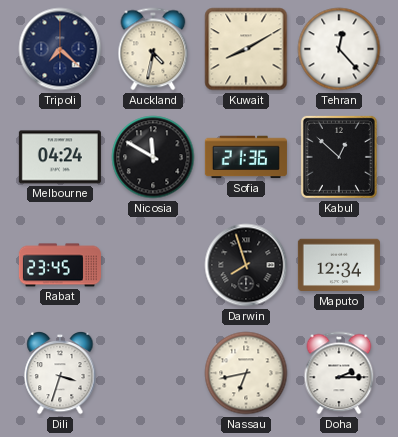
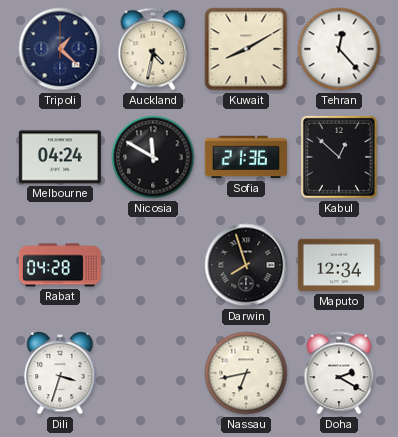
Tripoli: 7:22 -> 1:22
Rabat: 23:45 -> 04:28
Doha: 2:15 -> 2:20
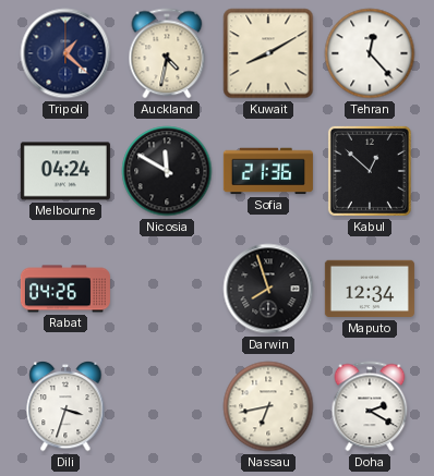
Rabat: 04:28 -> 04:26
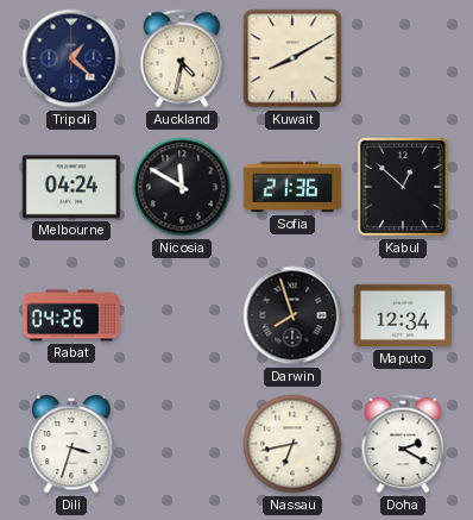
Tehran: 12:23 -> none
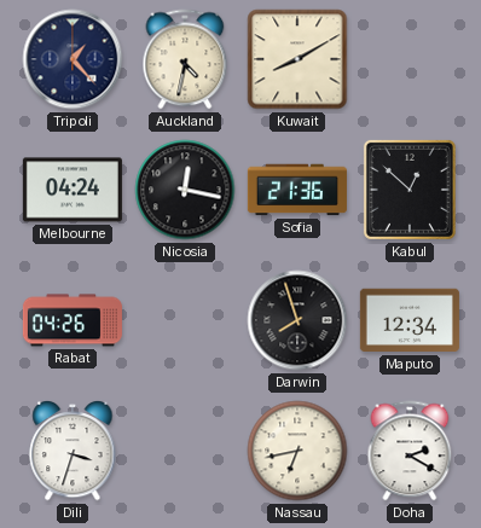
Tripoli: 1:22 -> 1:23
Nicosia: 11:50 -> 12:17
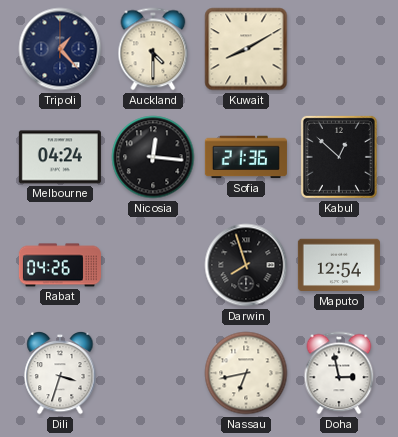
Auckland: 4:32 -> 4:30
Nicosia: 12:17 -> 12:16
Maputo: 12:34 -> 12:54
Doha: 2:20 -> 2:58
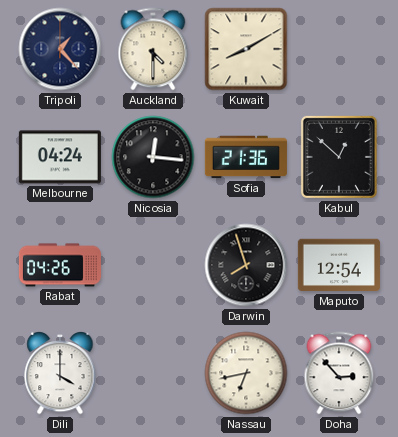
Dili: 3:33 -> 4:00
Doha: 2:58 -> 2:53
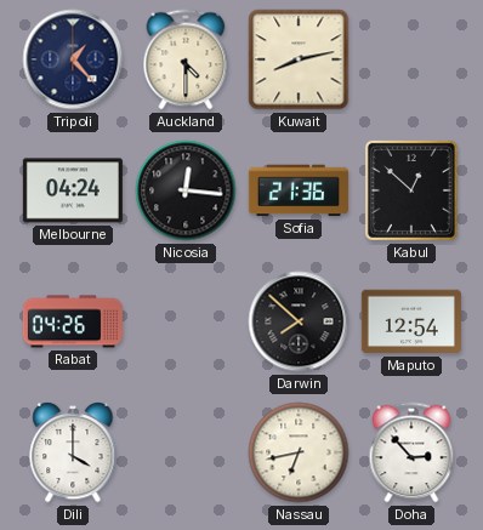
Kuwait: 8:10 -> 8:13
Darwin: 7:57 -> 7:52
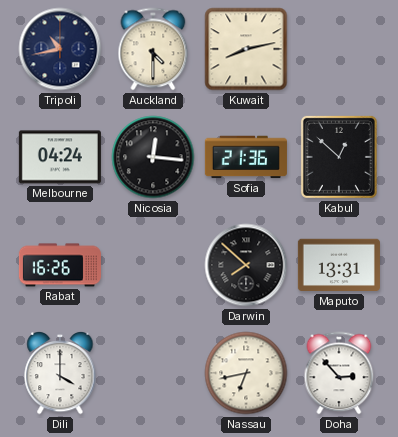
Tripoli: 1:23 -> 10:43
Rabat: 04:26 -> 16:26
Maputo: 12:54 -> 13:31
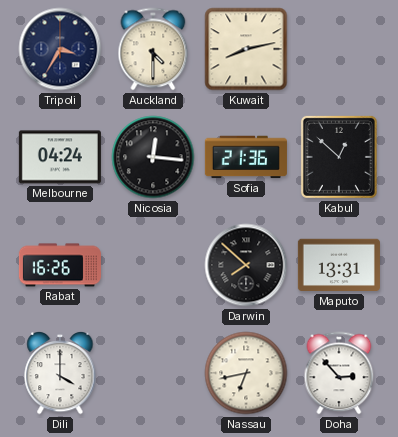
Tripoli: 10:43 -> 3:35
